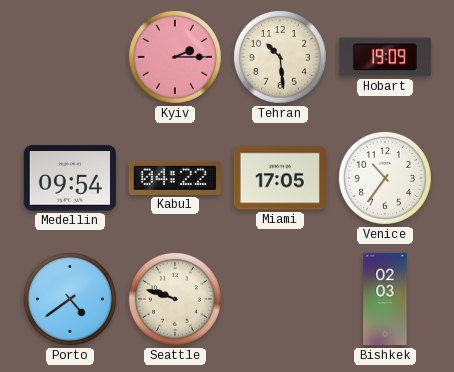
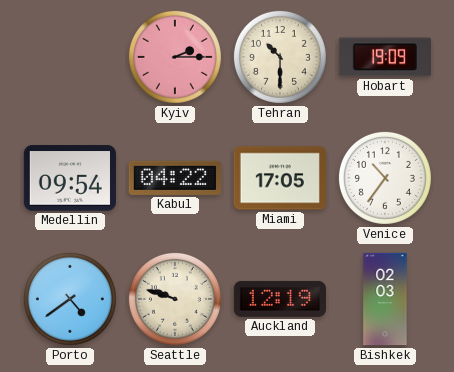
Tehran: 10:29 -> 10:30
Auckland: none -> 12:19
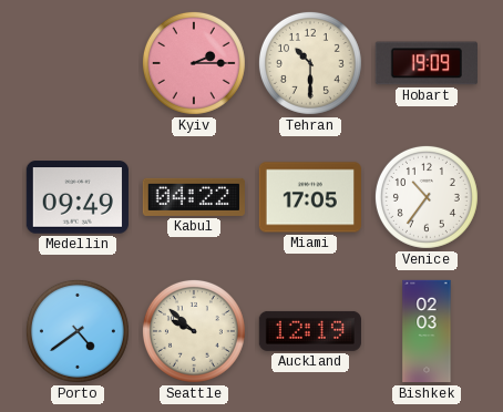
Medellin: 09:54 -> 09:49
Seattle: 9:48 -> 9:52
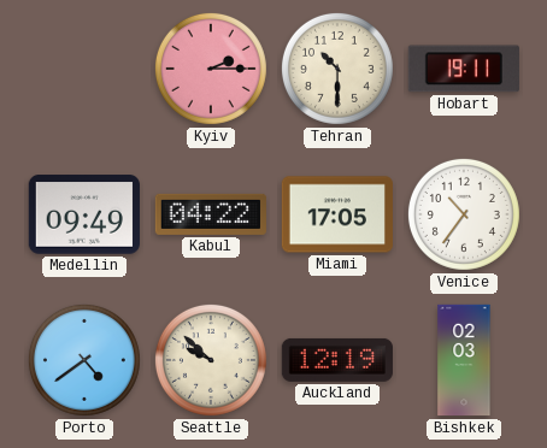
Hobart: 19:09 -> 19:11
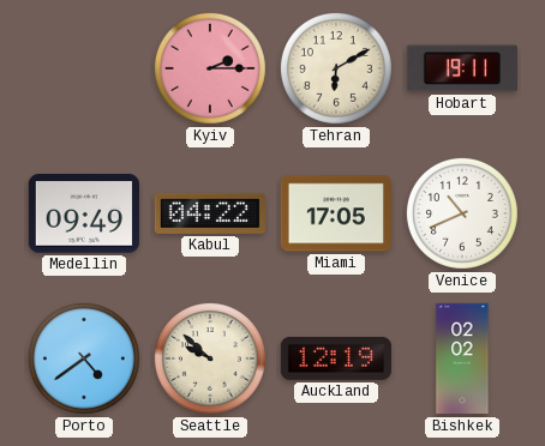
Tehran: 10:30 -> 6:10
Venice: 10:36 -> 10:41
Bishkek: 02:03 -> 02:02
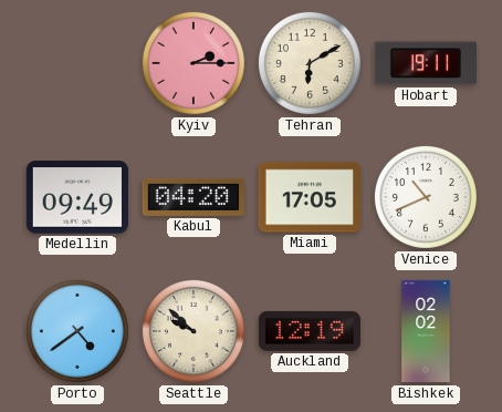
Kabul: 04:22 -> 04:20
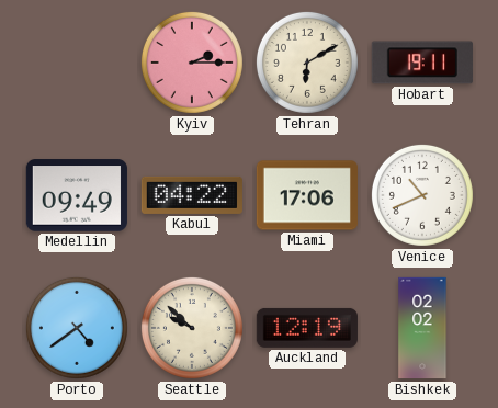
Kabul: 04:20 -> 04:22
Miami: 17:05 -> 17:06
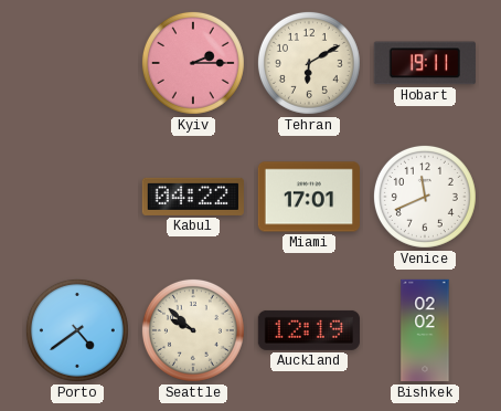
Medellin: 09:49 -> none
Miami: 17:06 -> 17:01
Venice: 10:41 -> 11:41
